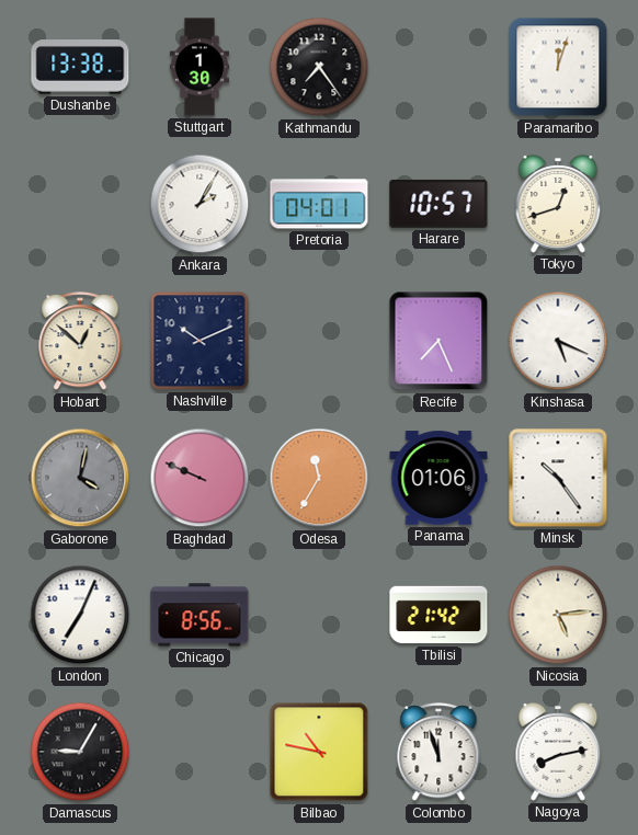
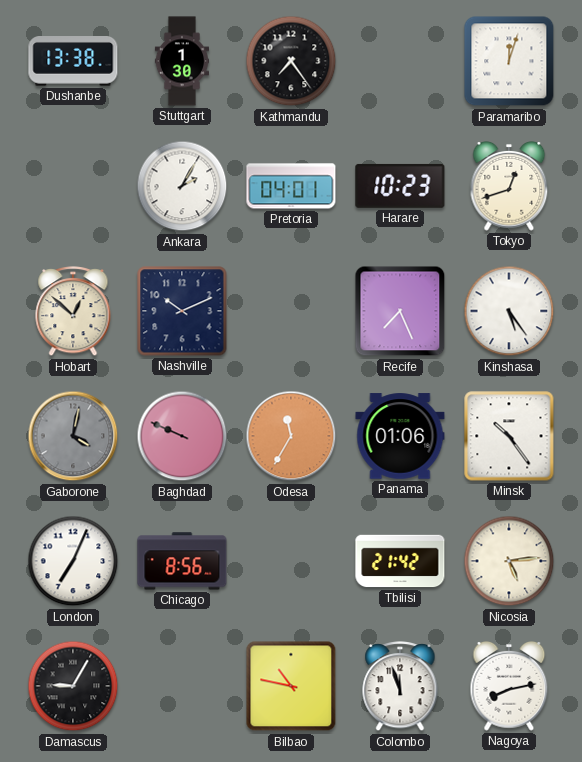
Harare: 10:57 -> 10:23
Kinshasa: 5:19 -> 5:24
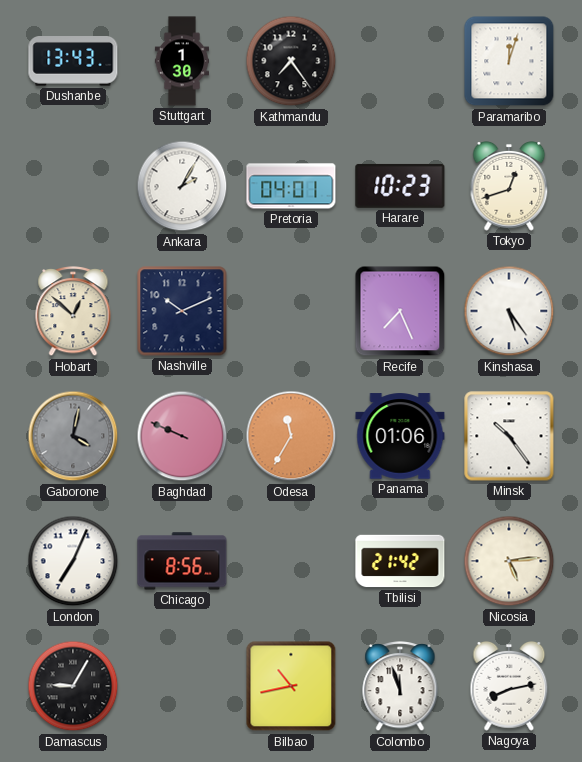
Dushanbe: 13:38 -> 13:43
Bilbao: 10:47 -> 10:43
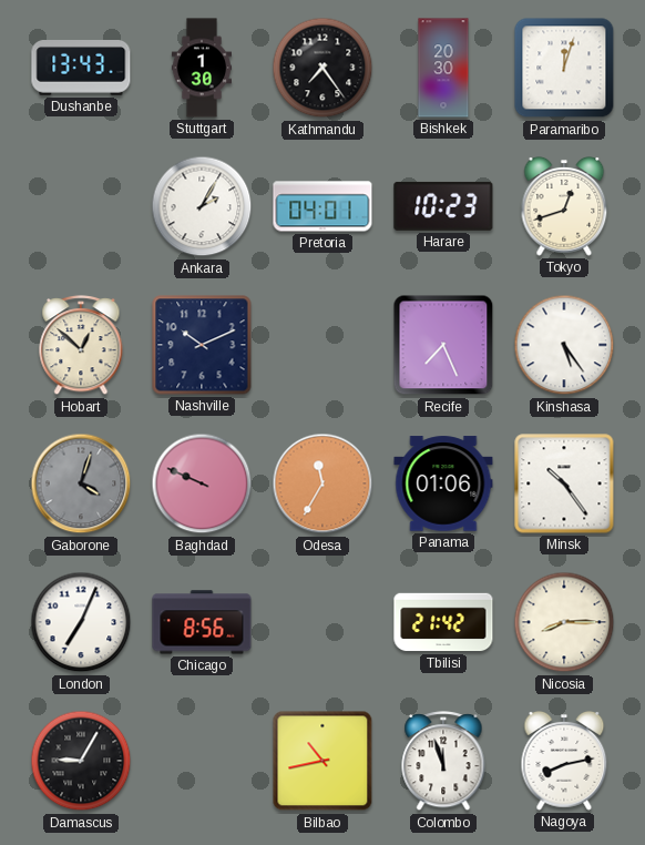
Bishkek: none -> 20:30
Gaborone: 4:02 -> 4:03
Nicosia: 5:14 -> 8:15
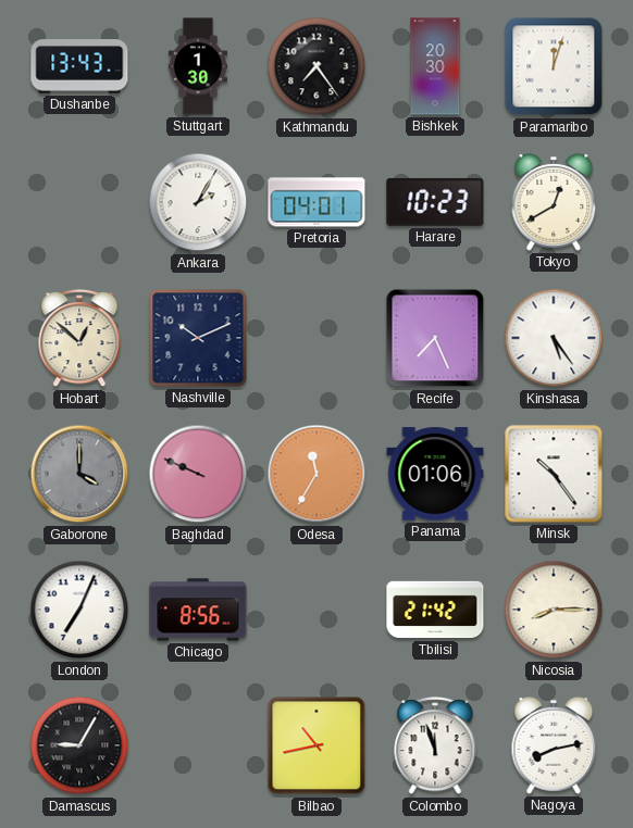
Tokyo: 12:42 -> 12:40
Gaborone: 4:03 -> 4:00
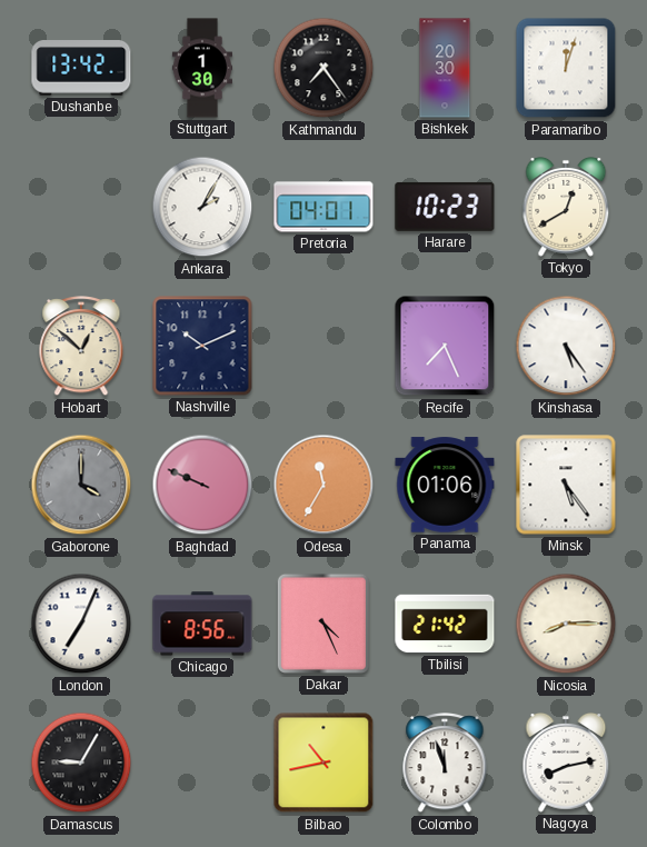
Dushanbe: 13:43 -> 13:42
Minsk: 10:24 -> 5:24
Dakar: none -> 4:26
